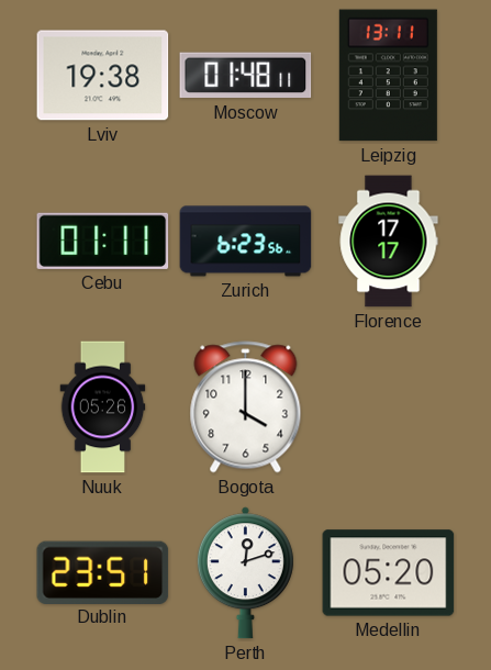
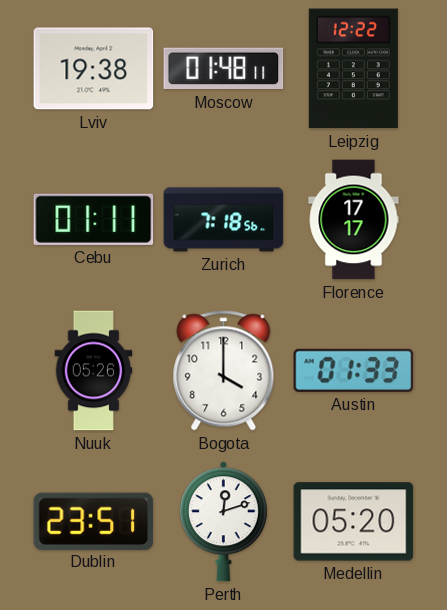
Leipzig: 13:11 -> 12:22
Zurich: 6:23 -> 7:18
Austin: none -> 01:33
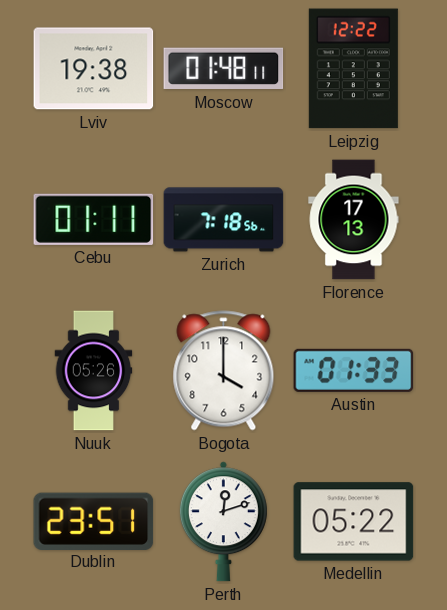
Florence: 17:17 -> 17:13
Medellin: 05:20 -> 05:22
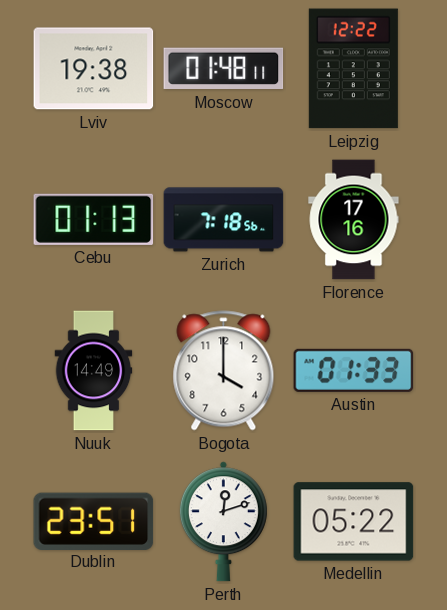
Cebu: 01:11 -> 01:13
Florence: 17:13 -> 17:16
Nuuk: 05:26 -> 14:49
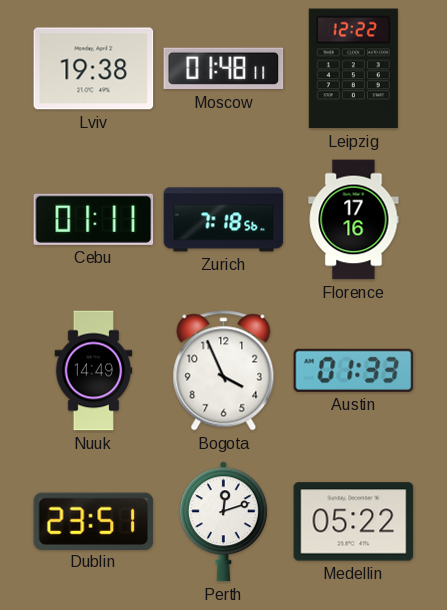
Cebu: 01:13 -> 01:11
Bogota: 4:00 -> 3:56
